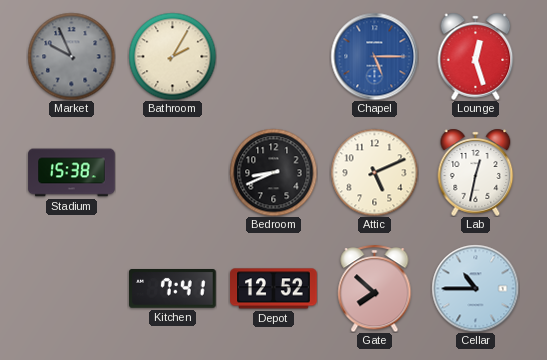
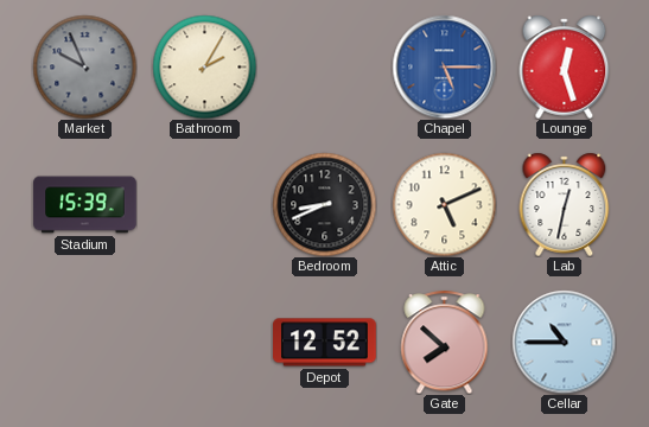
Stadium: 15:38 -> 15:39
Kitchen: 7:41 -> none
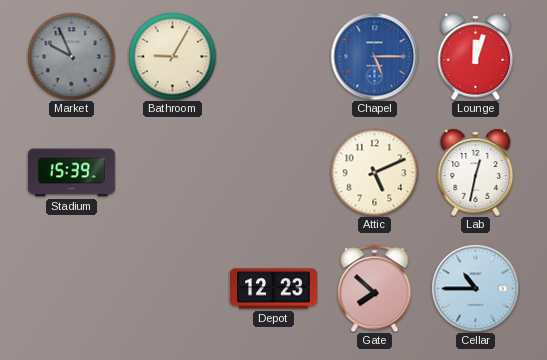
Bathroom: 2:05 -> 9:05
Lounge: 12:27 -> 12:03
Bedroom: 8:41 -> none
Depot: 12:52 -> 12:23
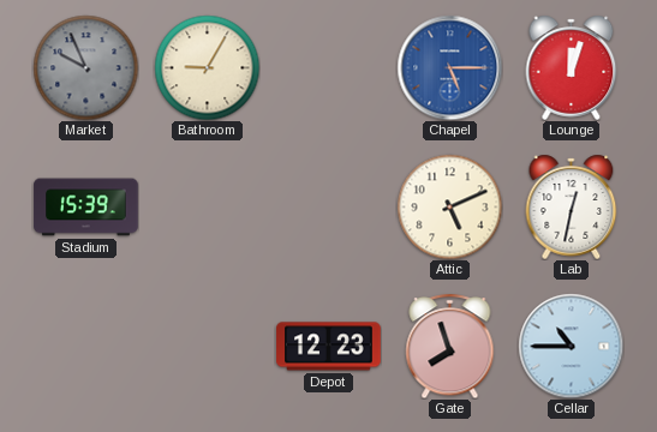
Gate: 7:52 -> 7:57
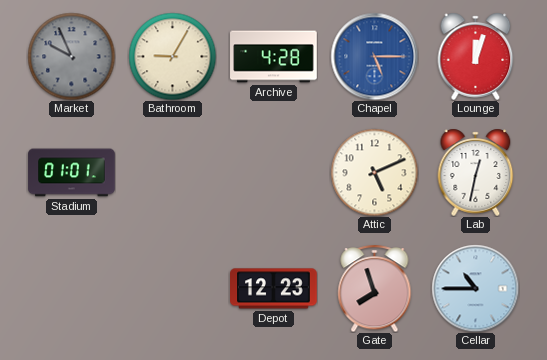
Archive: none -> 4:28
Stadium: 15:39 -> 01:01
